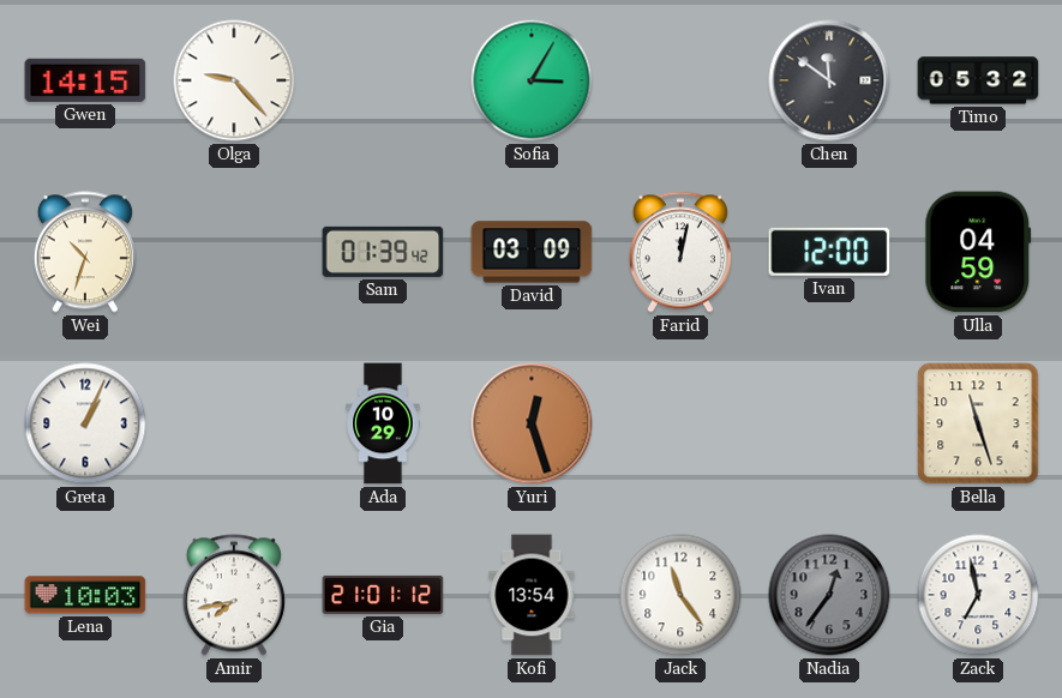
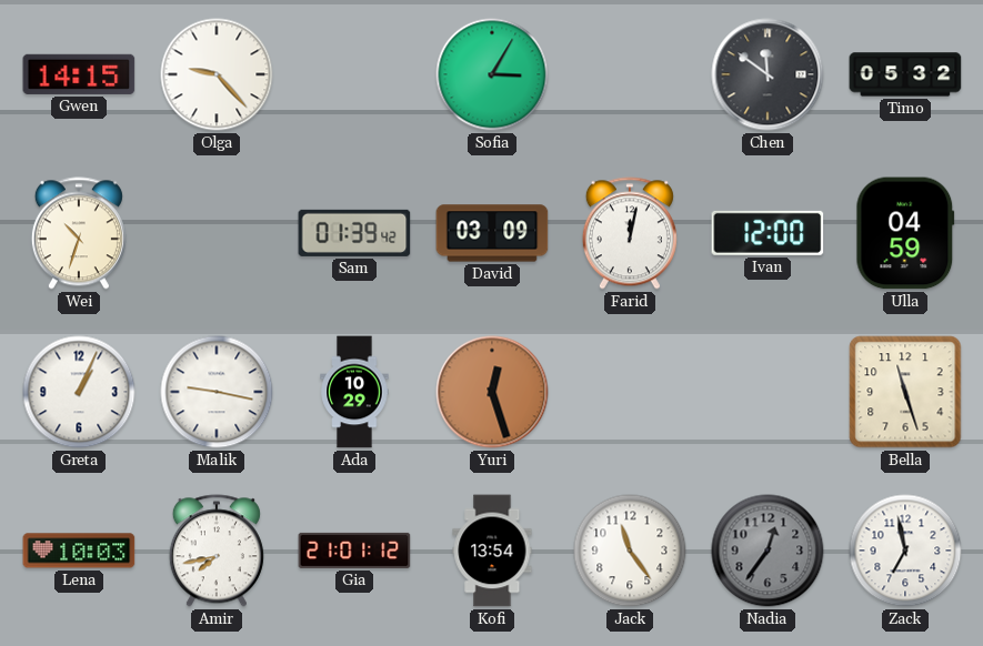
Malik: none -> 9:17
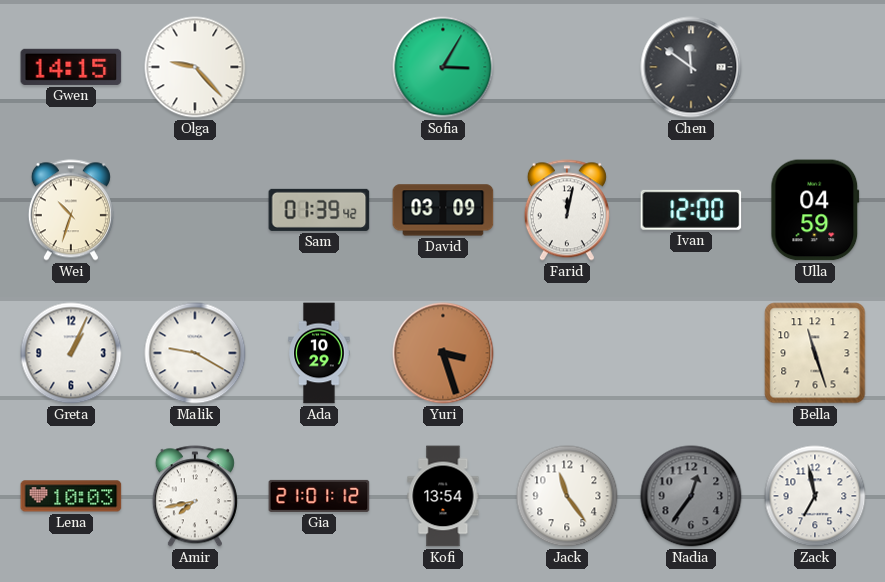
Timo: 05:32 -> none
Malik: 9:17 -> 9:20
Yuri: 12:27 -> 3:27
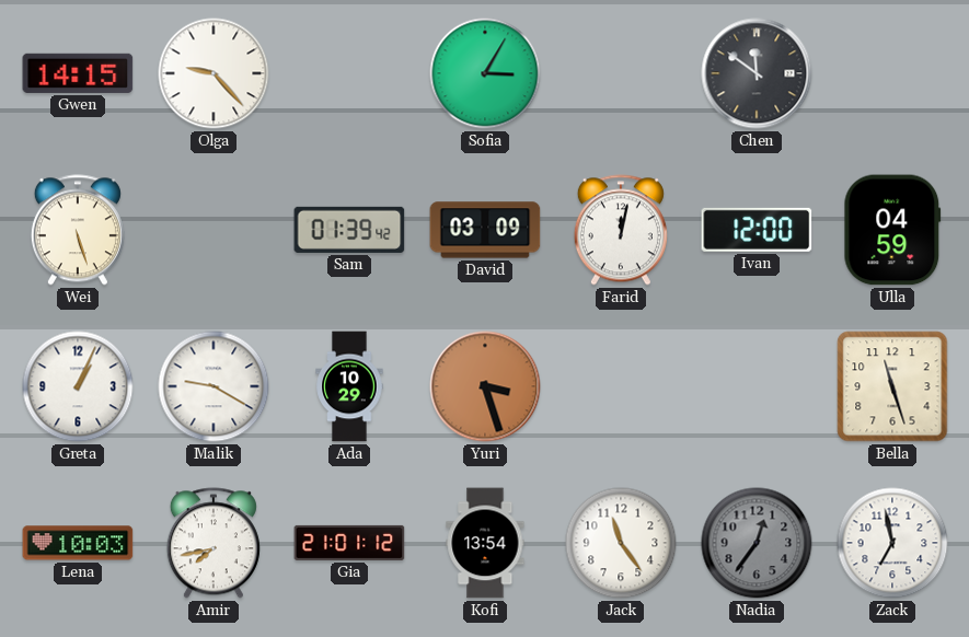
Wei: 10:33 -> 5:27
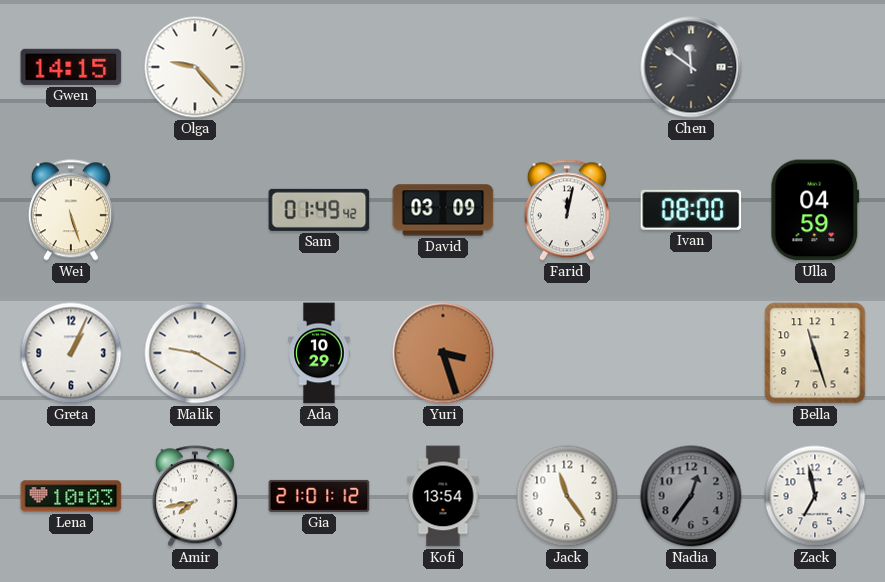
Sofia: 3:05 -> none
Sam: 01:39 -> 01:49
Ivan: 12:00 -> 08:00
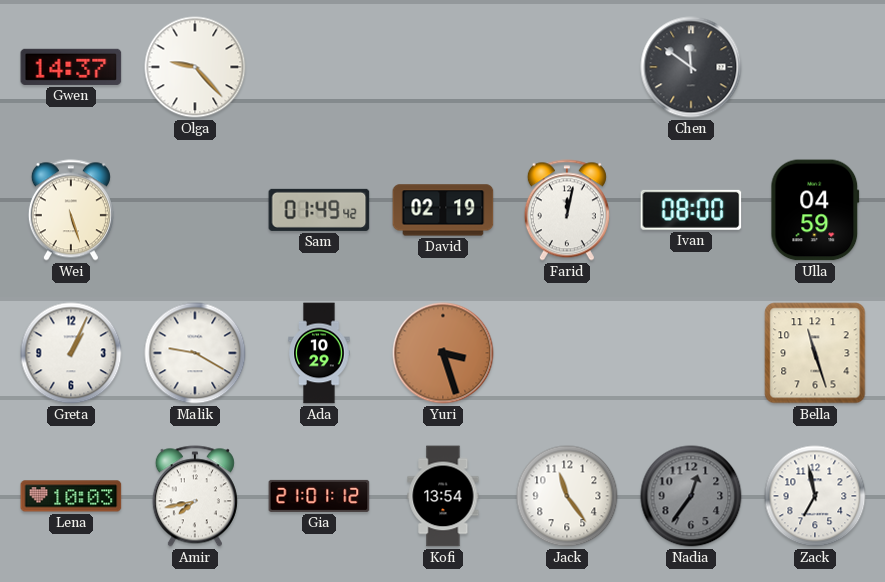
Gwen: 14:15 -> 14:37
David: 03:09 -> 02:19
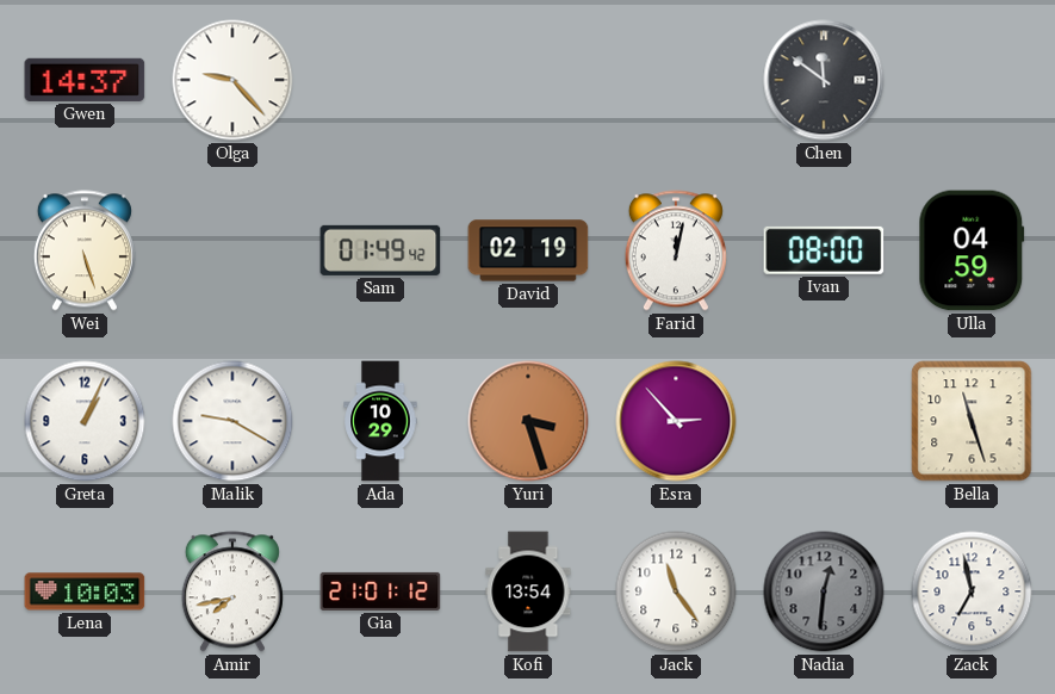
Esra: none -> 2:53
Nadia: 12:36 -> 12:31
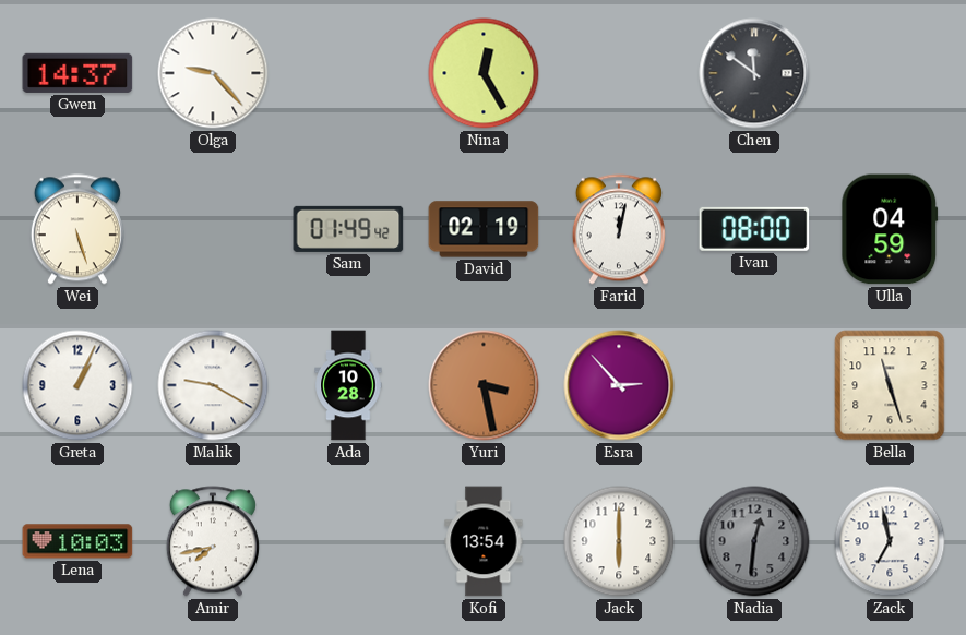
Nina: none -> 12:25
Ada: 10:29 -> 10:28
Yuri: 3:27 -> 3:28
Gia: 21:01 -> none
Jack: 11:24 -> 6:00
